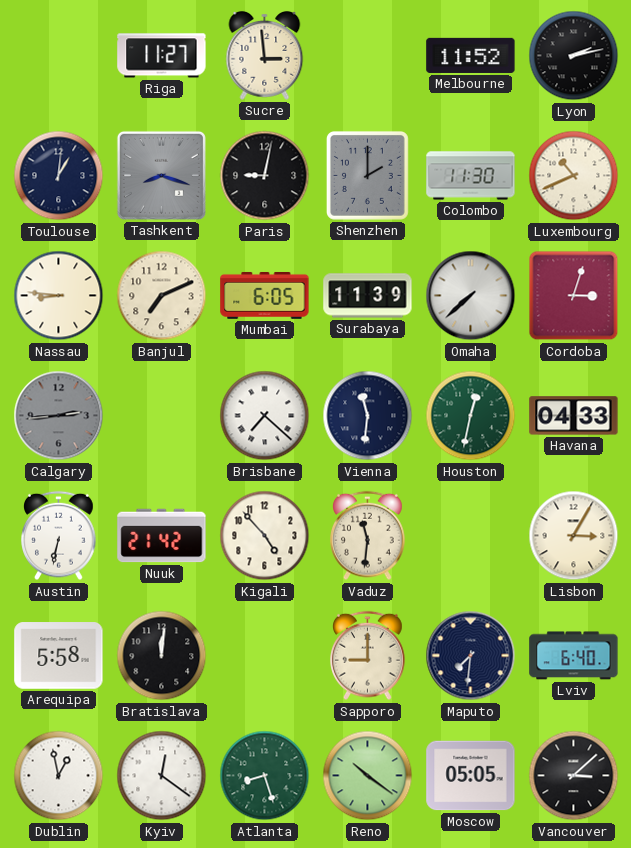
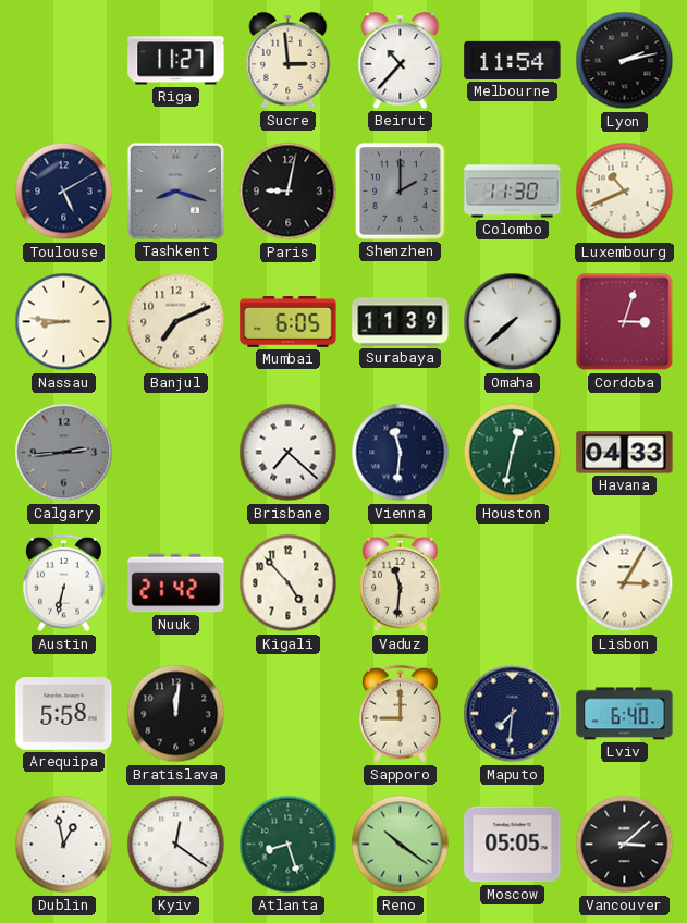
Beirut: none -> 10:37
Melbourne: 11:52 -> 11:54
Toulouse: 1:01 -> 5:10
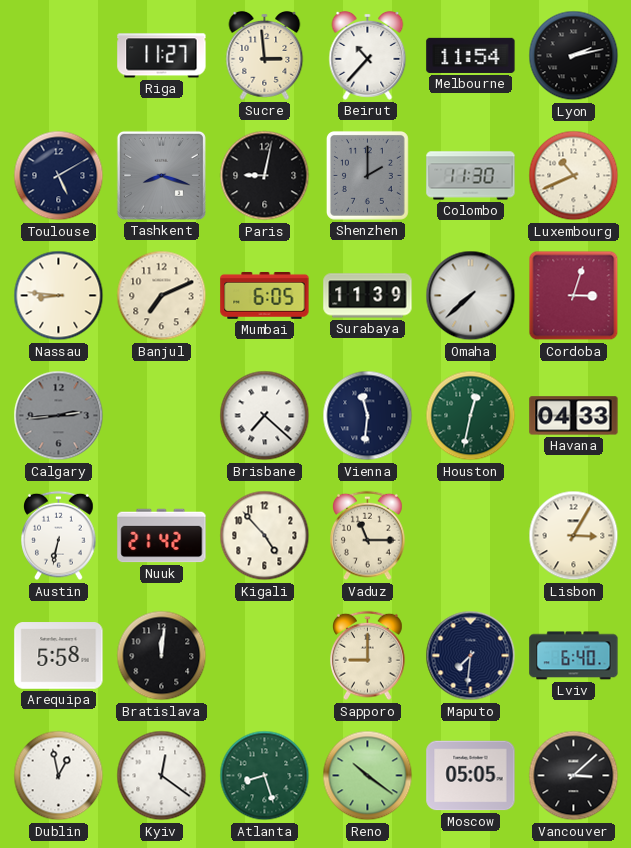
Vaduz: 11:31 -> 11:15
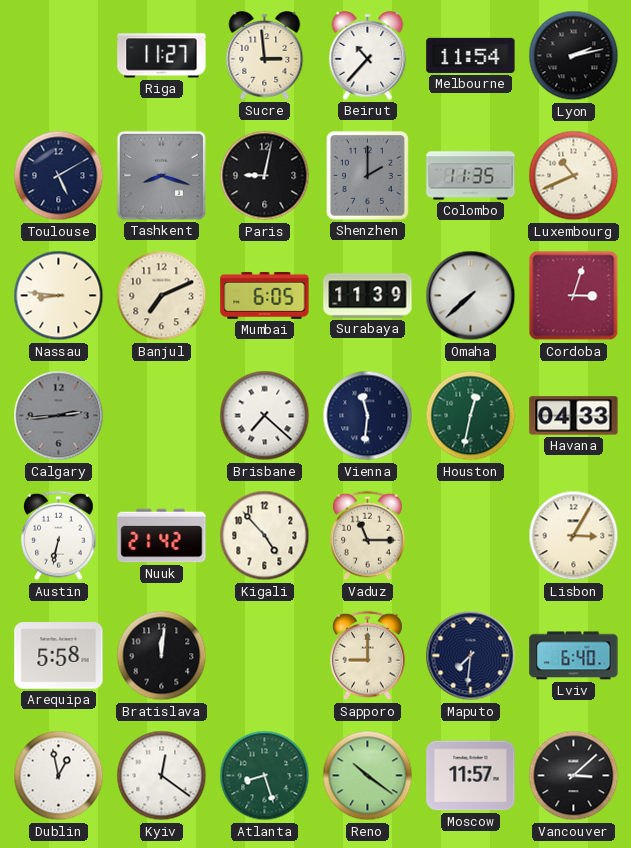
Colombo: 11:30 -> 11:35
Moscow: 05:05 -> 11:57
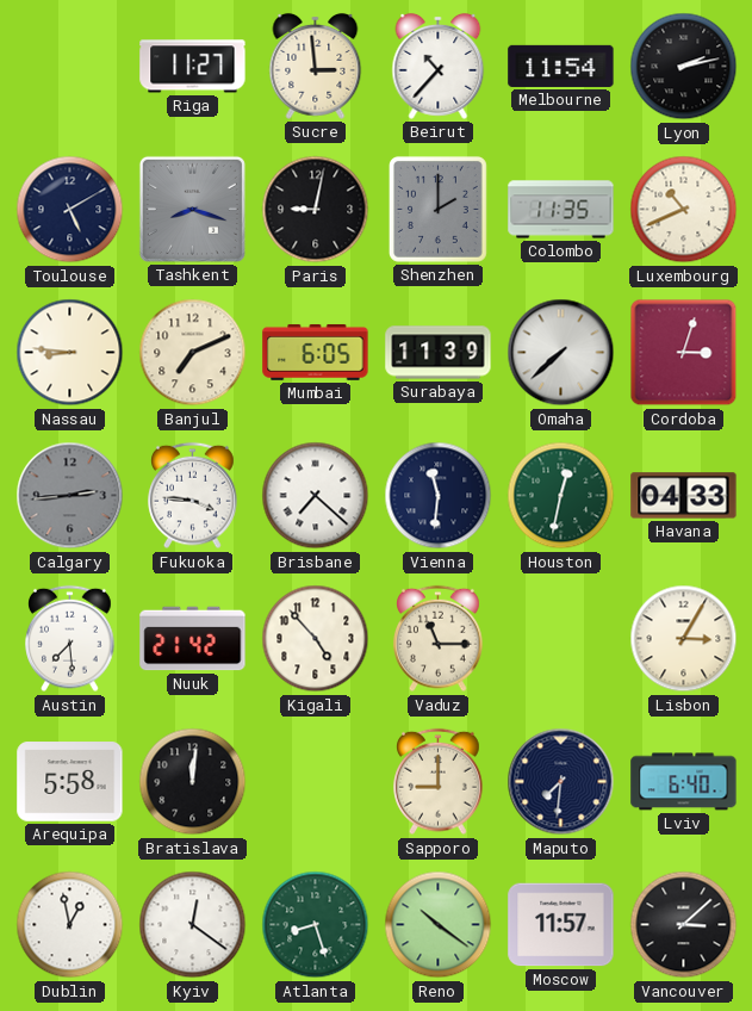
Fukuoka: none -> 3:46
Austin: 6:32 -> 7:29
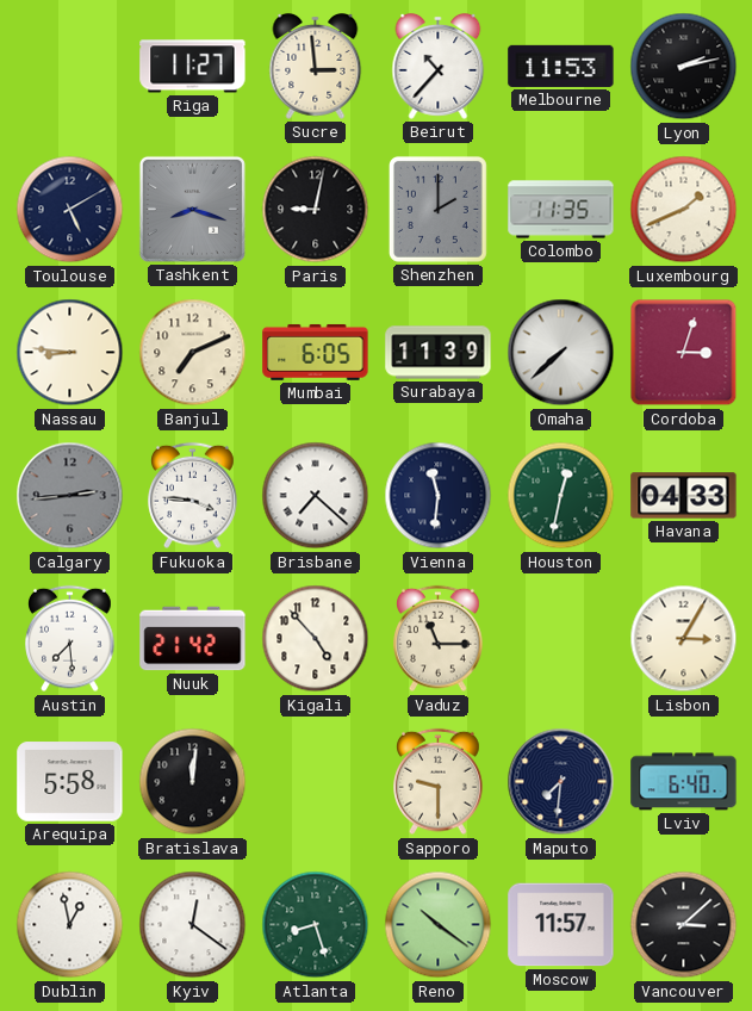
Melbourne: 11:54 -> 11:53
Luxembourg: 10:41 -> 1:41
Sapporo: 9:00 -> 9:30
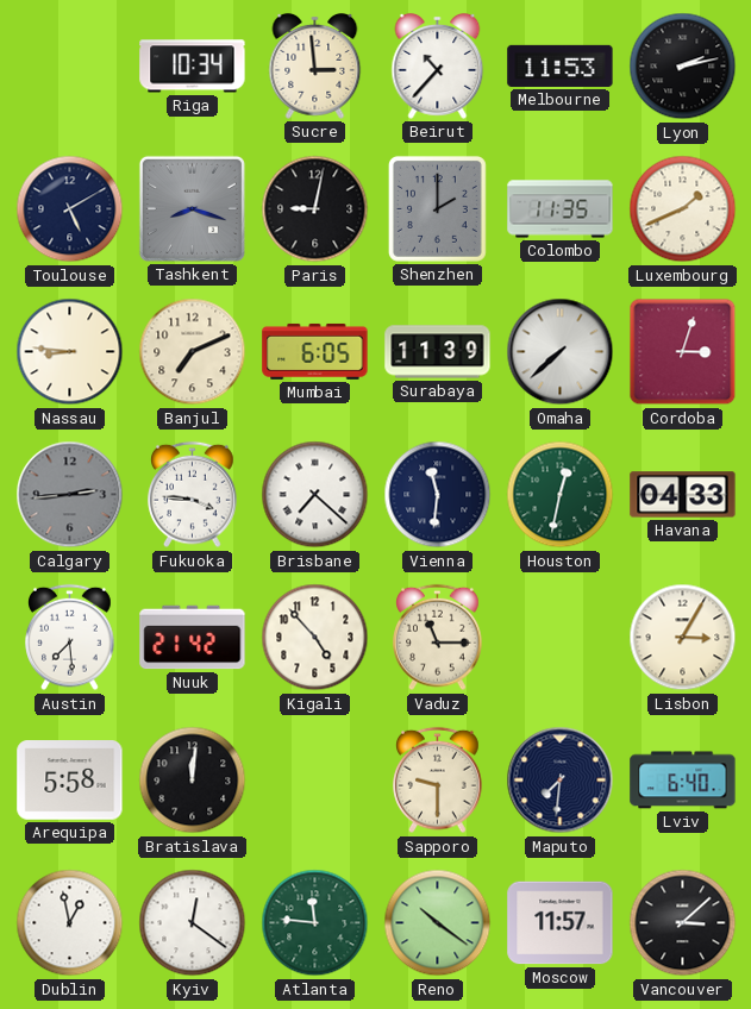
Riga: 11:27 -> 10:34
Atlanta: 8:27 -> 11:46
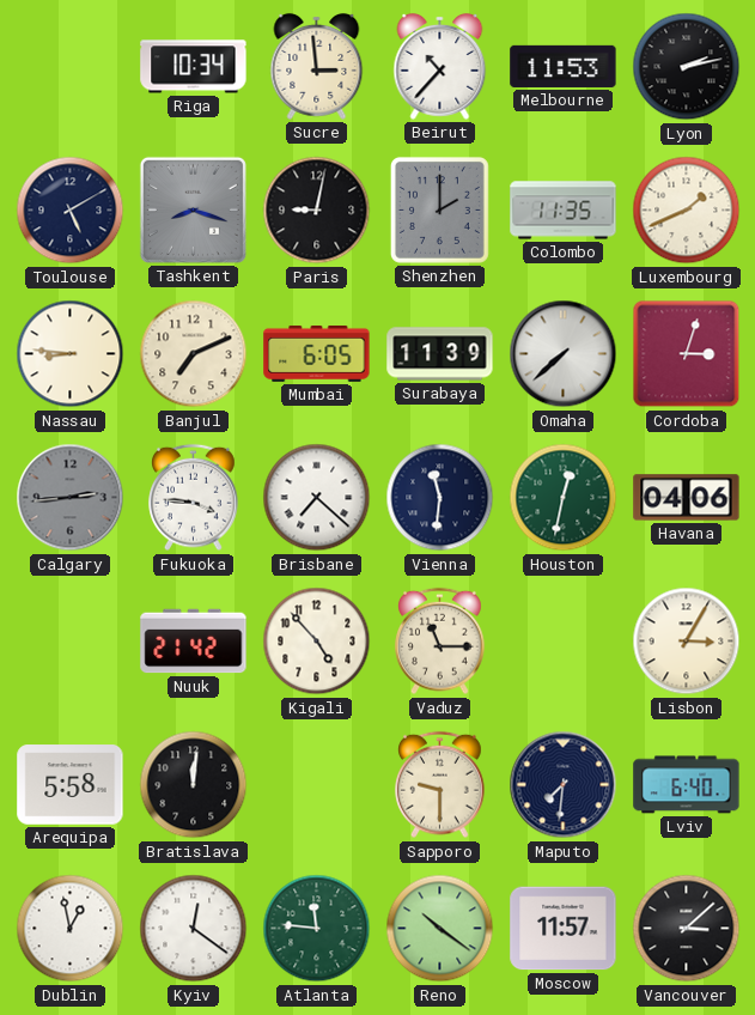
Havana: 04:33 -> 04:06
Austin: 7:29 -> none
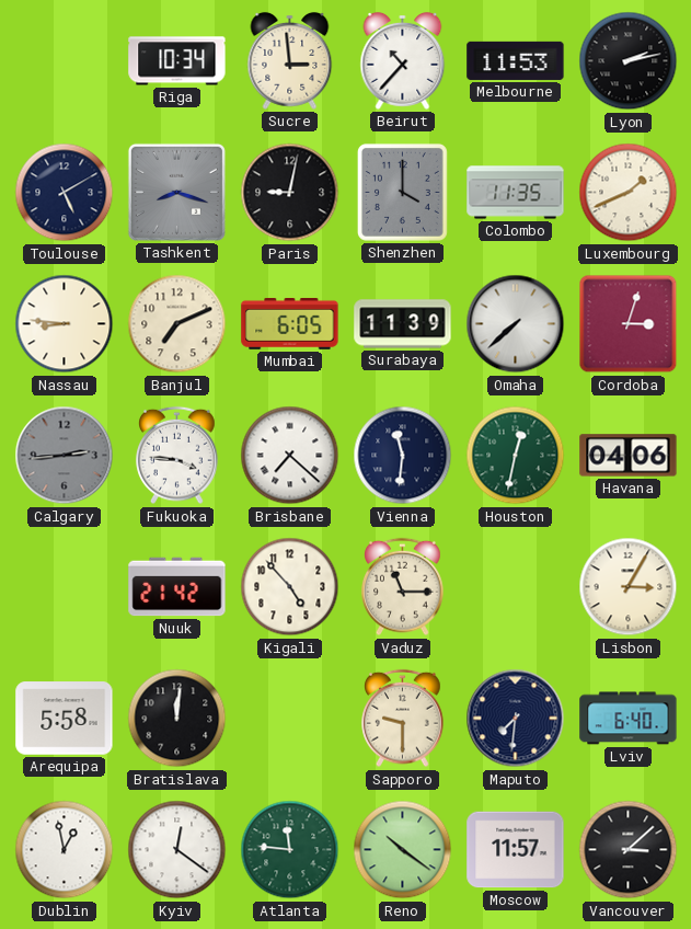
Shenzhen: 2:00 -> 4:00
